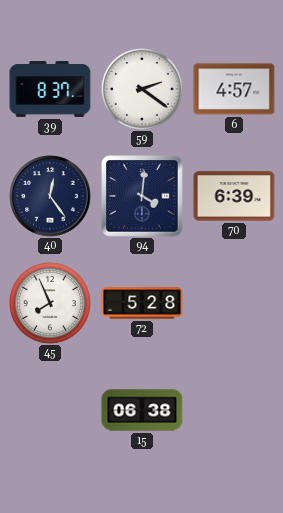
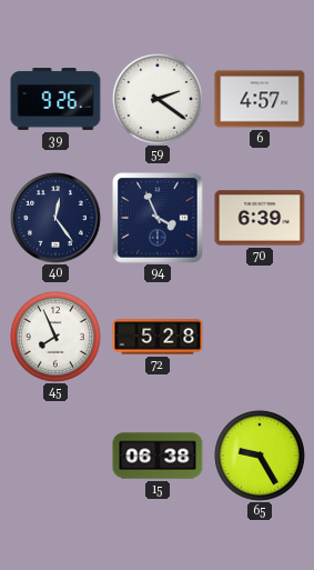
39: 8:37 -> 9:26
94: 4:01 -> 3:56
65: none -> 9:25
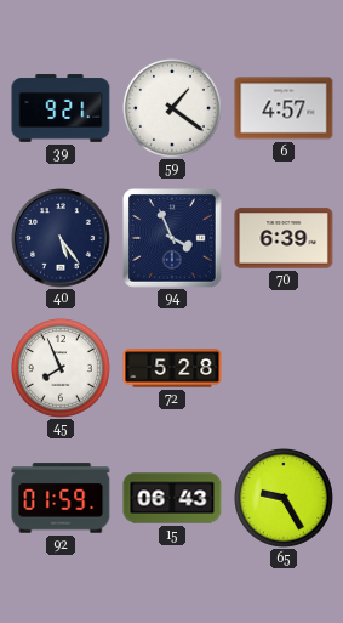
39: 9:26 -> 9:21
59: 2:21 -> 1:21
40: 12:24 -> 5:24
92: none -> 01:59
15: 06:38 -> 06:43
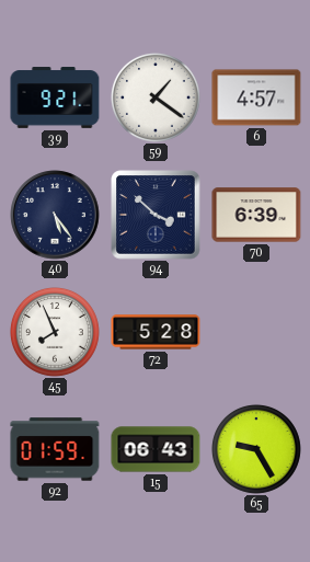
94: 3:56 -> 3:52
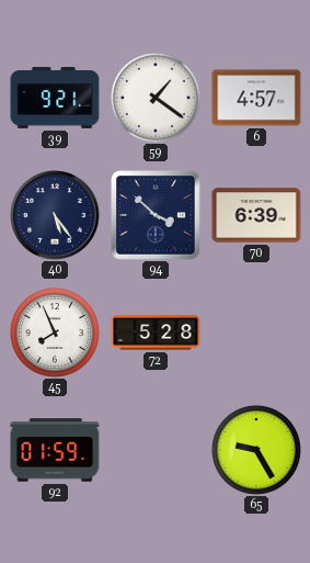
15: 06:43 -> none
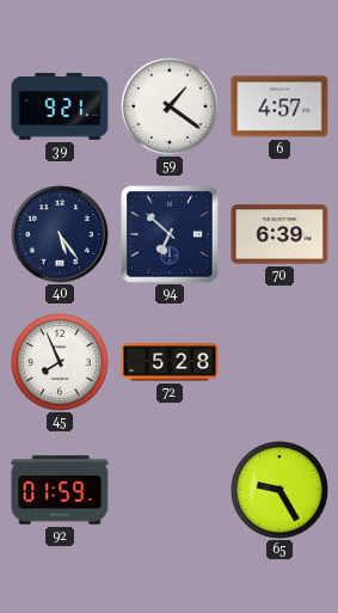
94: 3:52 -> 6:52
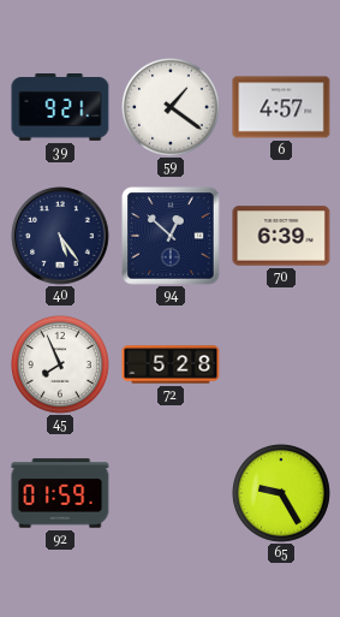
94: 6:52 -> 12:52
